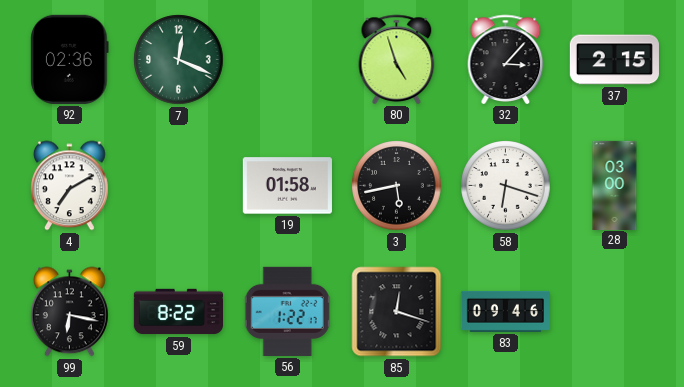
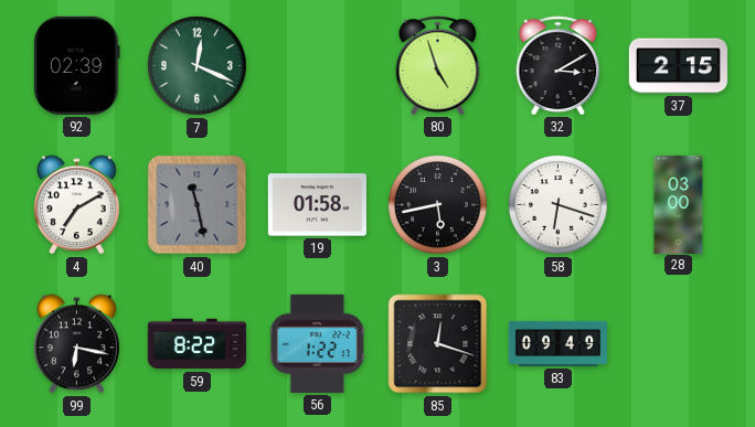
92: 02:36 -> 02:39
32: 3:07 -> 3:10
40: none -> 11:28
83: 09:46 -> 09:49
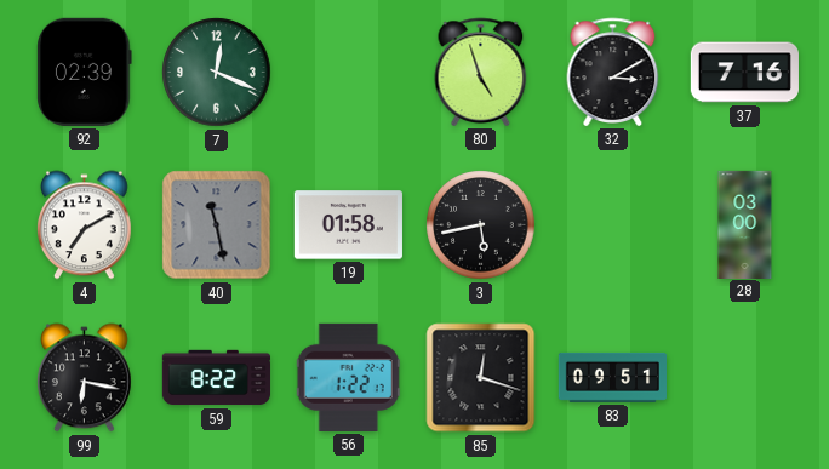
37: 2:15 -> 7:16
58: 6:18 -> none
83: 09:49 -> 09:51
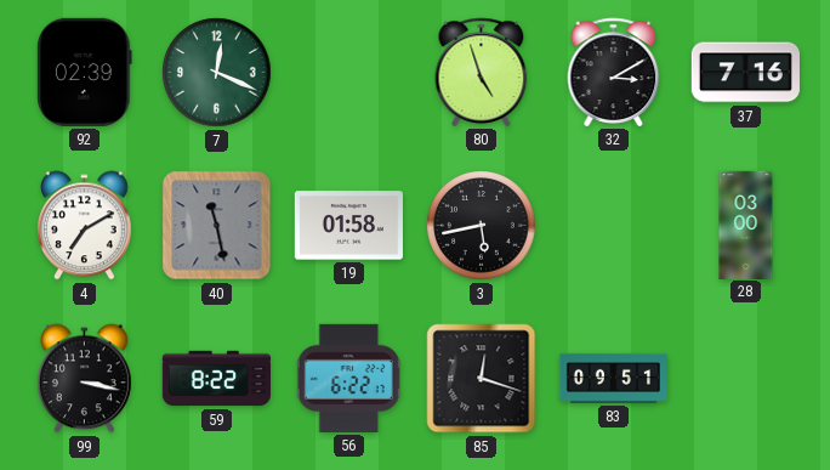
99: 6:17 -> 3:17
56: 1:22 -> 6:22
